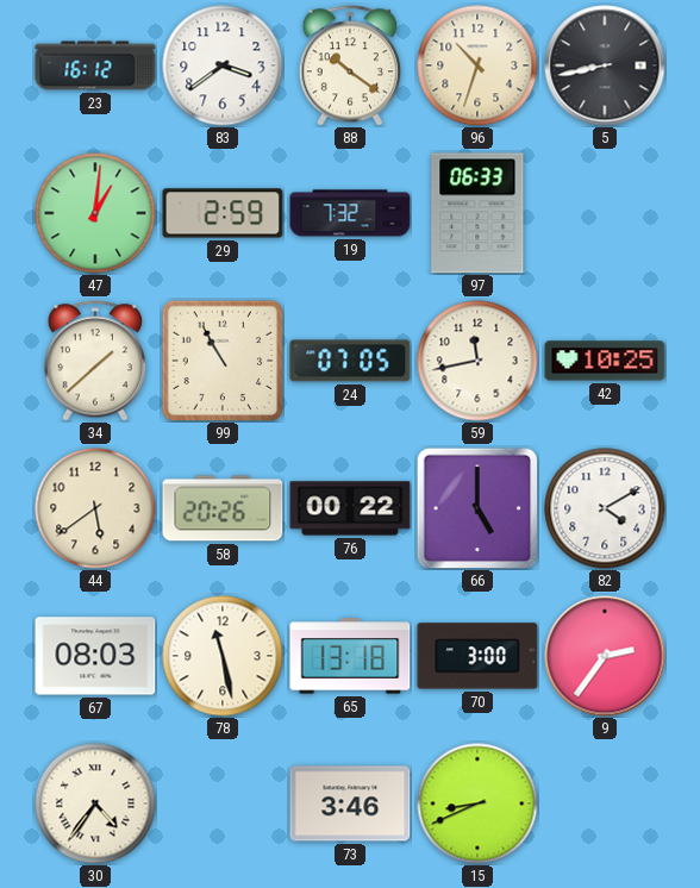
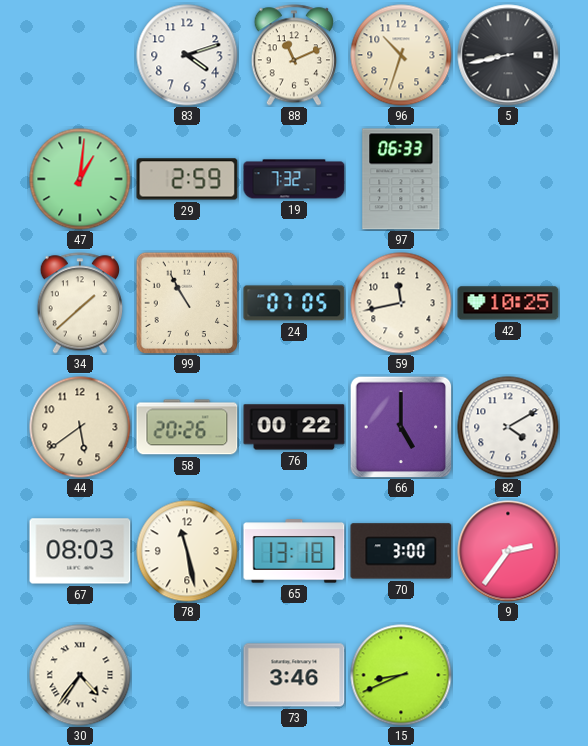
23: 16:12 -> none
83: 3:39 -> 4:12
88: 10:21 -> 11:11
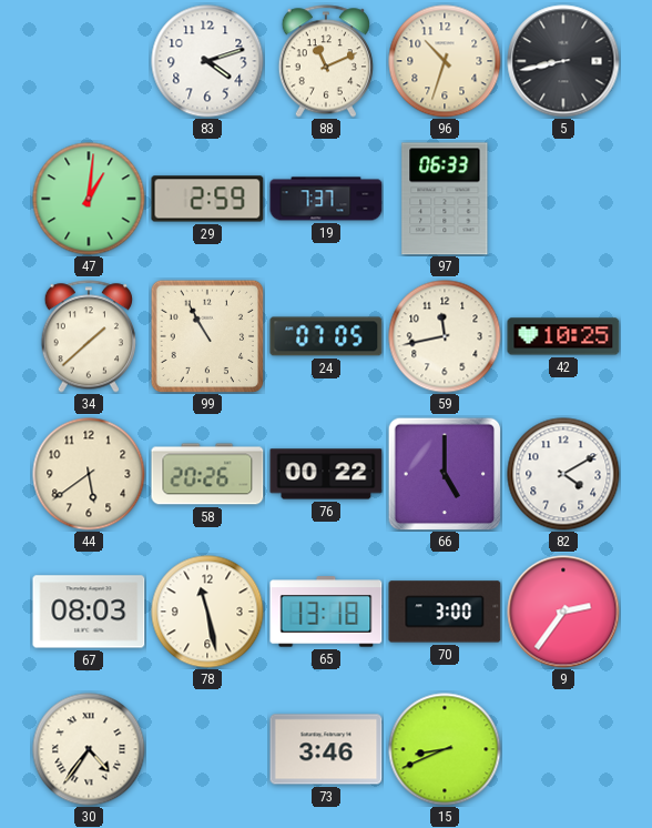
19: 7:32 -> 7:37
